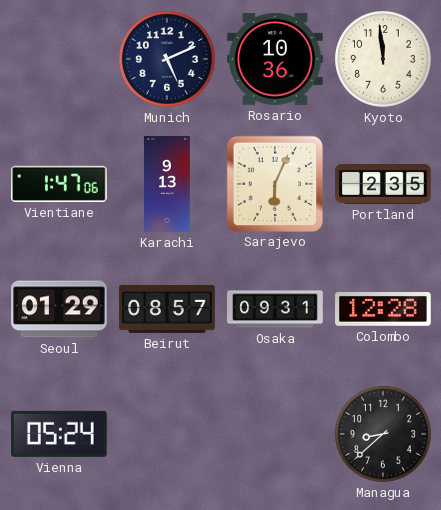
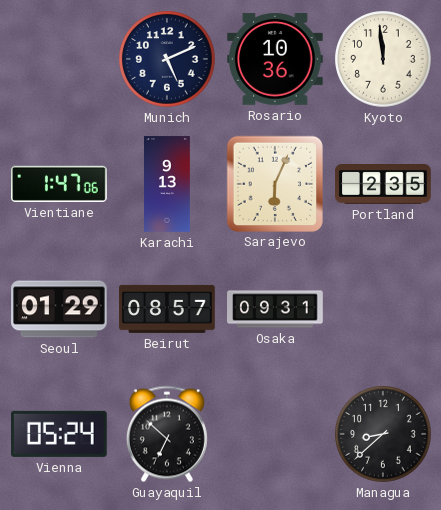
Colombo: 12:28 -> none
Guayaquil: none -> 6:52
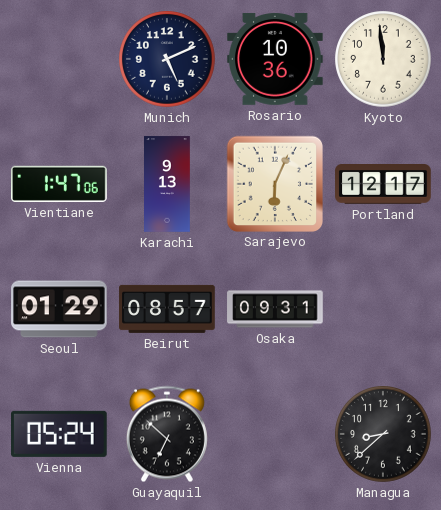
Portland: 2:35 -> 12:17
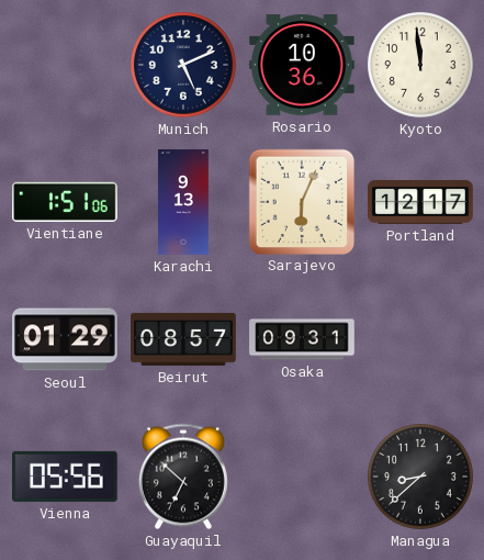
Vientiane: 1:47 -> 1:51
Vienna: 05:24 -> 05:56
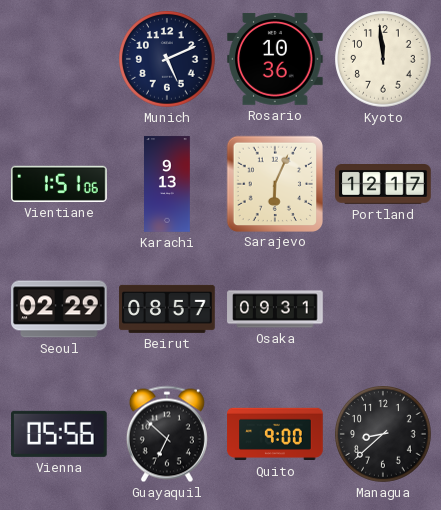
Seoul: 01:29 -> 02:29
Quito: none -> 9:00
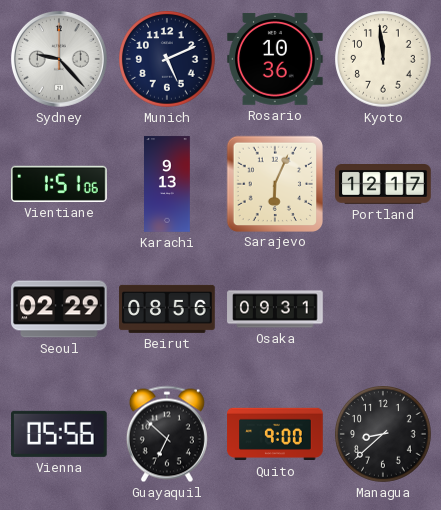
Sydney: none -> 9:23
Beirut: 08:57 -> 08:56
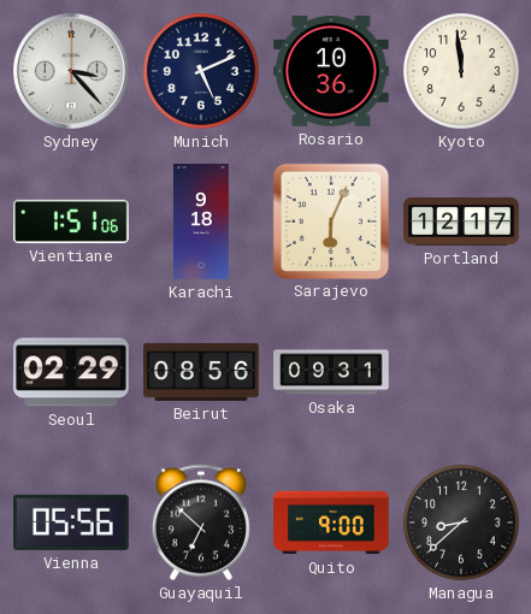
Sydney: 9:23 -> 3:23
Karachi: 9:13 -> 9:18
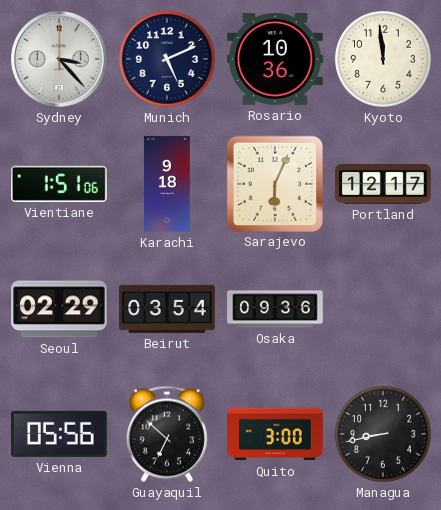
Beirut: 08:56 -> 03:54
Osaka: 09:31 -> 09:36
Quito: 9:00 -> 3:00
Managua: 8:38 -> 8:43
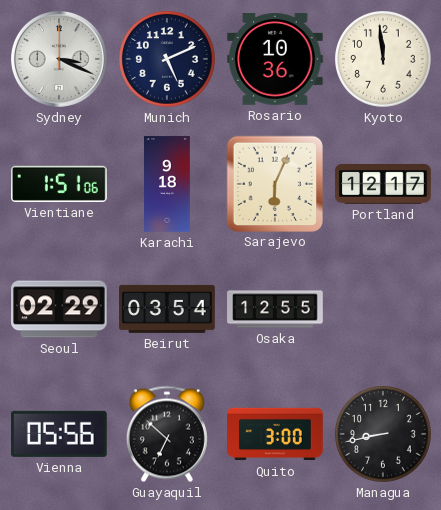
Sydney: 3:23 -> 3:19
Osaka: 09:36 -> 12:55
